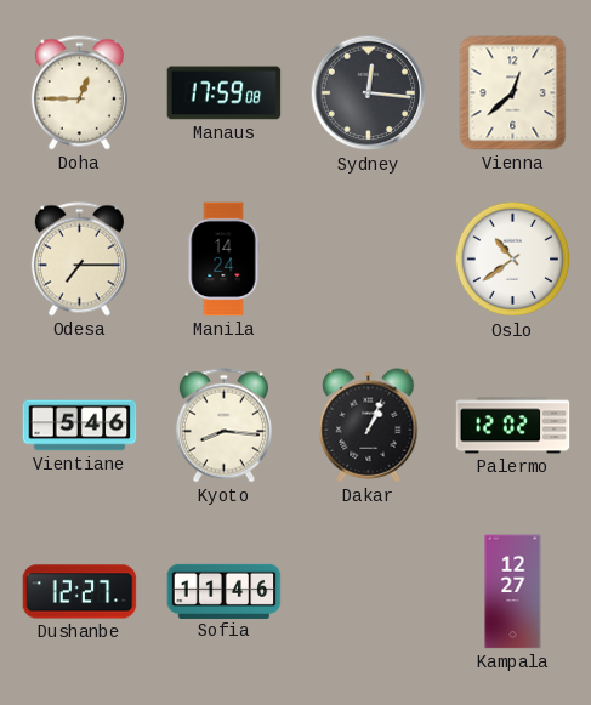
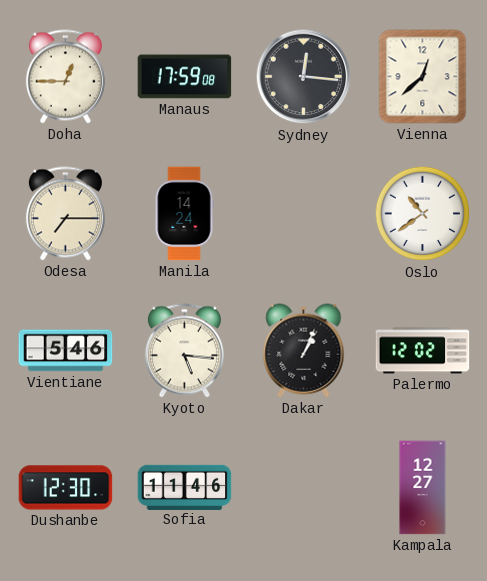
Kyoto: 8:16 -> 5:16
Dushanbe: 12:27 -> 12:30
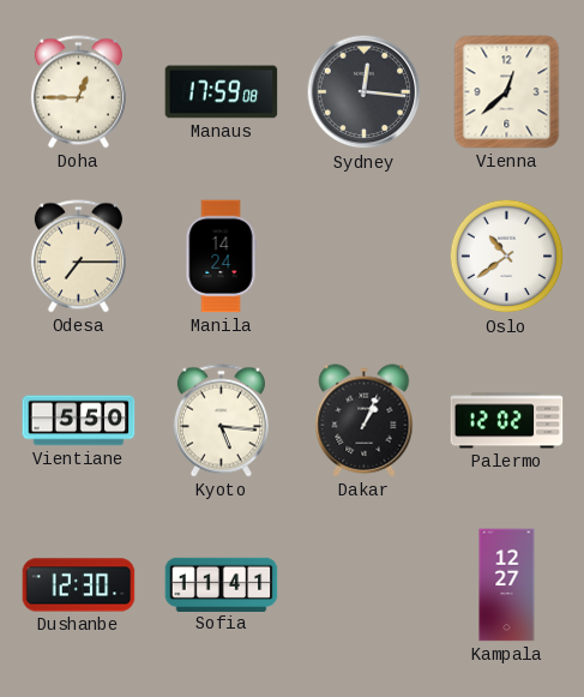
Vientiane: 5:46 -> 5:50
Sofia: 11:46 -> 11:41
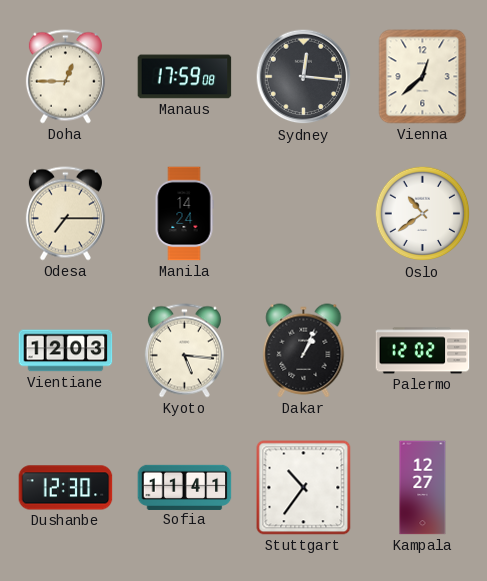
Vientiane: 5:50 -> 12:03
Stuttgart: none -> 10:36
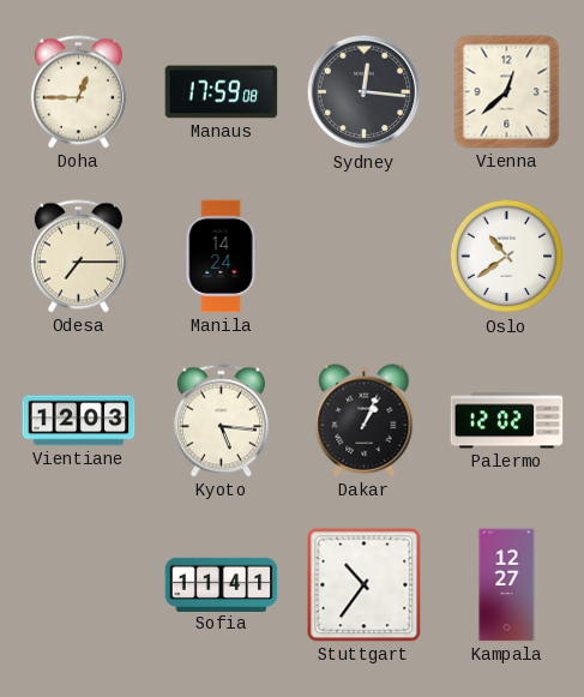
Dushanbe: 12:30 -> none
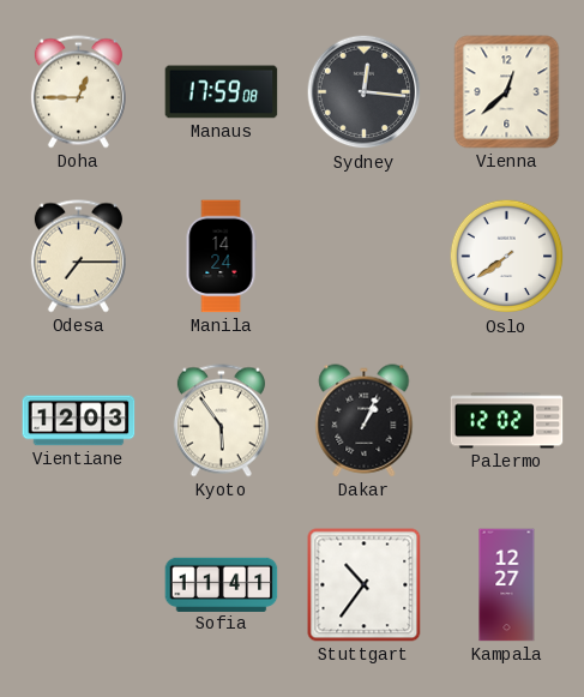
Oslo: 10:39 -> 7:39
Kyoto: 5:16 -> 5:54
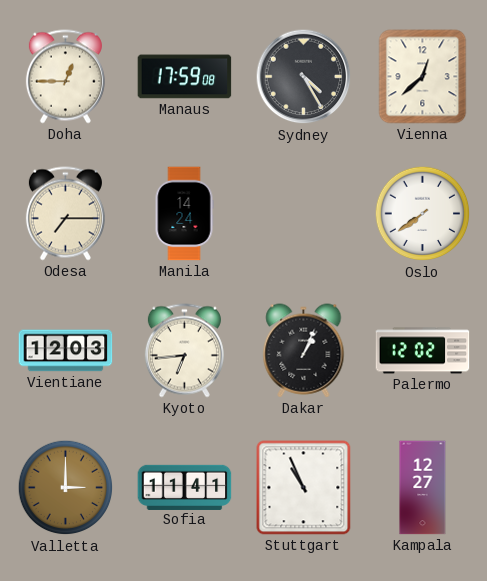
Sydney: 12:16 -> 4:25
Kyoto: 5:54 -> 6:44
Valletta: none -> 3:00
Stuttgart: 10:36 -> 10:56
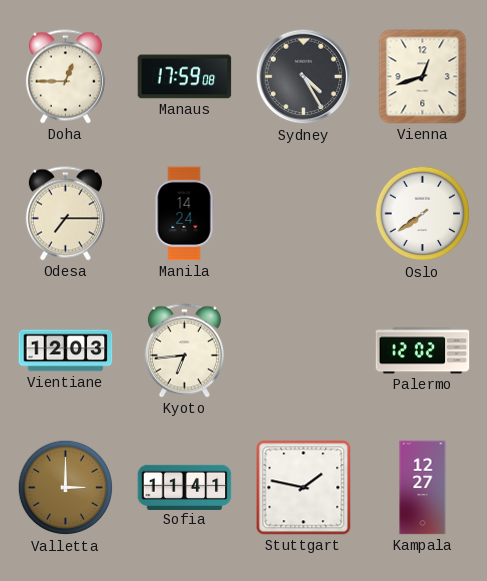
Vienna: 12:38 -> 12:42
Dakar: 1:04 -> none
Stuttgart: 10:56 -> 1:47
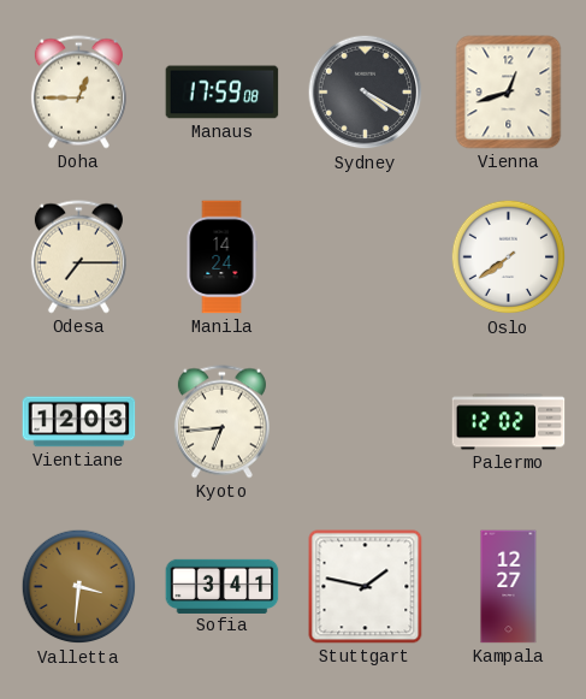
Sydney: 4:25 -> 4:20
Valletta: 3:00 -> 3:31
Sofia: 11:41 -> 3:41
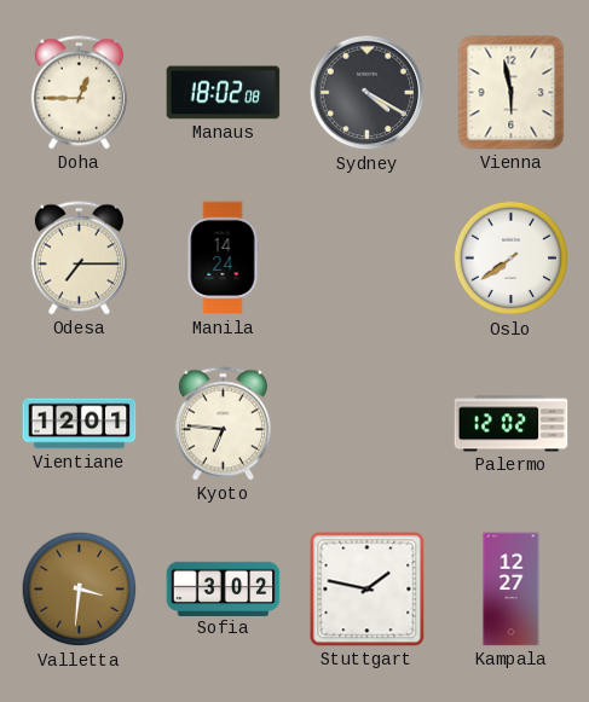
Manaus: 17:59 -> 18:02
Vienna: 12:42 -> 5:58
Vientiane: 12:03 -> 12:01
Kyoto: 6:44 -> 6:46
Sofia: 3:41 -> 3:02
